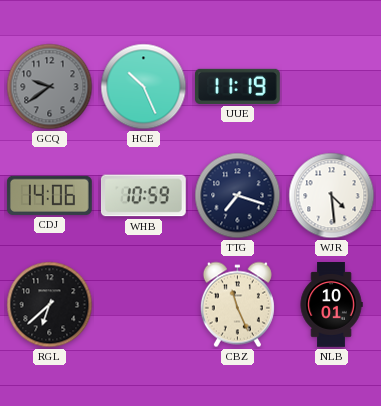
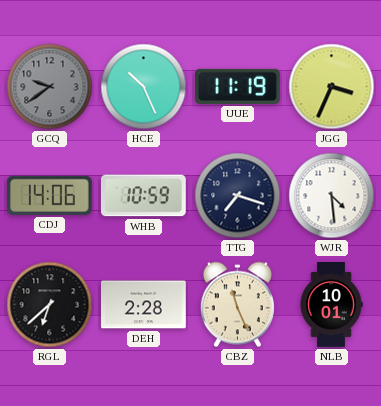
JGG: none -> 3:34
DEH: none -> 2:28
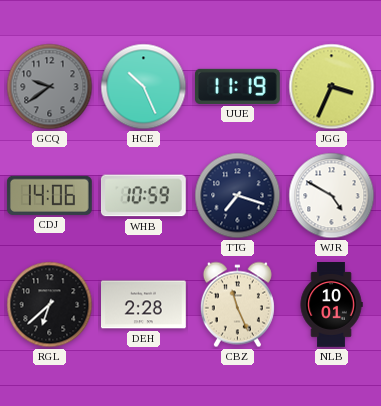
WJR: 4:29 -> 4:50
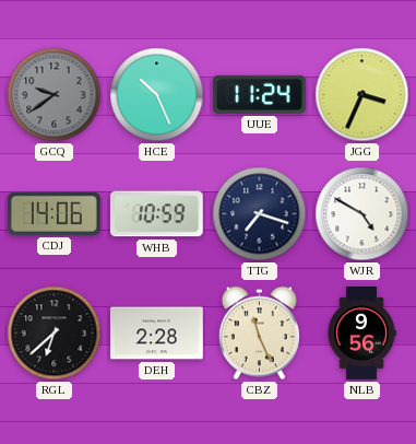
UUE: 11:19 -> 11:24
NLB: 10:01 -> 9:56
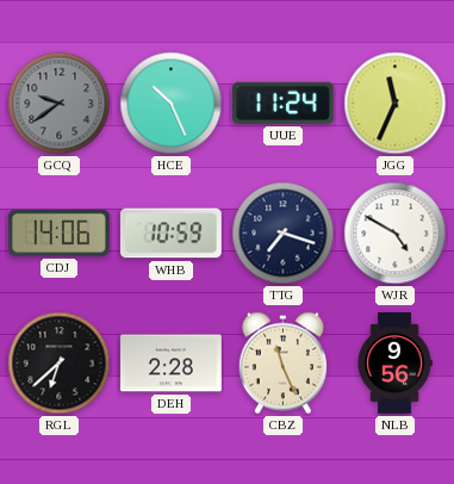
JGG: 3:34 -> 11:34
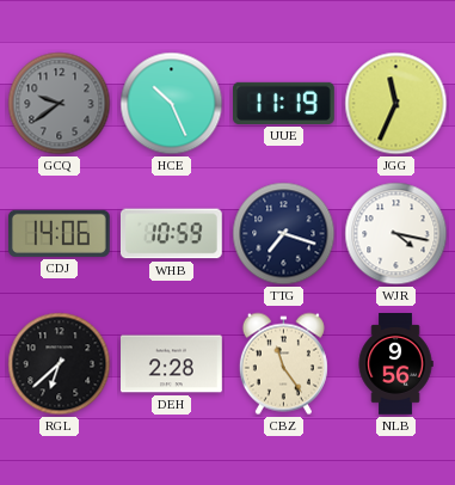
UUE: 11:24 -> 11:19
WJR: 4:50 -> 4:17
CBZ: 11:26 -> 11:24
